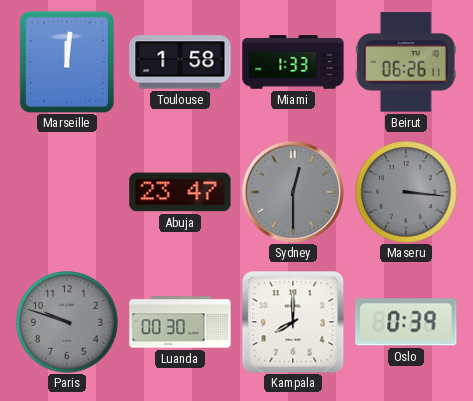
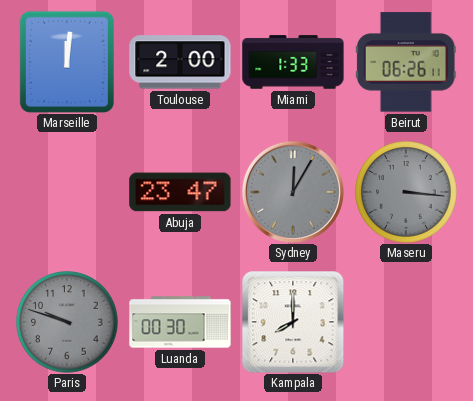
Toulouse: 1:58 -> 2:00
Sydney: 12:30 -> 12:05
Oslo: 0:39 -> none
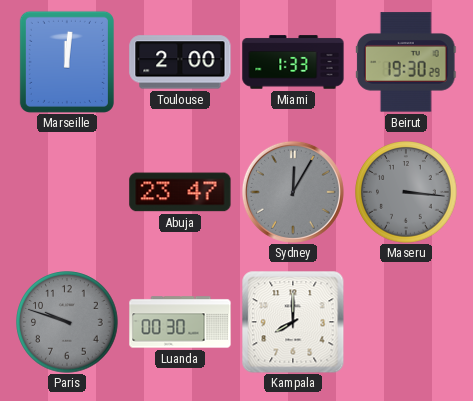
Beirut: 06:26 -> 19:30
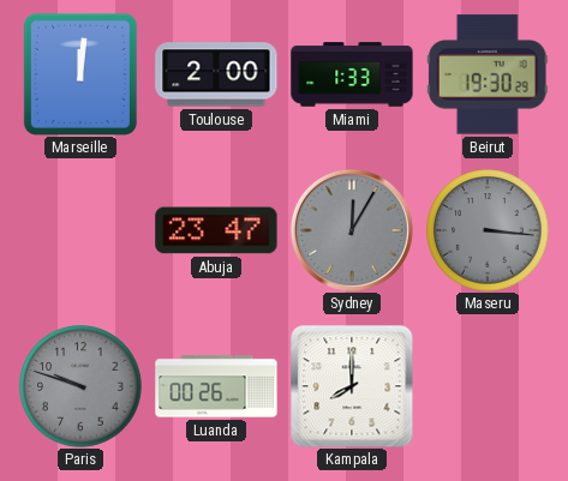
Luanda: 00:30 -> 00:26
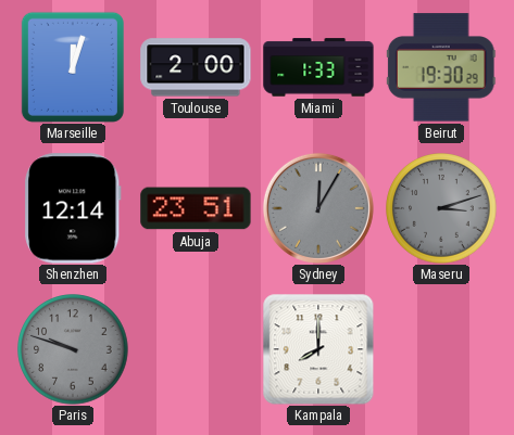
Marseille: 12:01 -> 12:03
Shenzhen: none -> 12:14
Abuja: 23:47 -> 23:51
Maseru: 3:16 -> 3:12
Luanda: 00:26 -> none
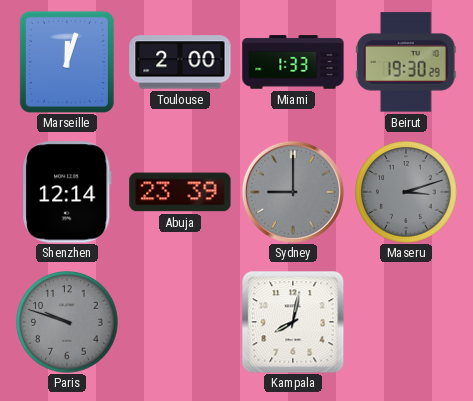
Abuja: 23:51 -> 23:39
Sydney: 12:05 -> 9:00
Kampala: 8:00 -> 8:02
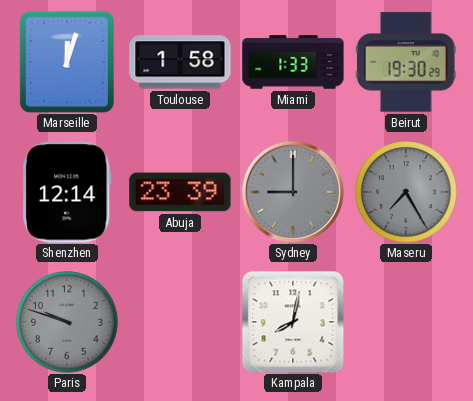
Toulouse: 2:00 -> 1:58
Maseru: 3:12 -> 7:25
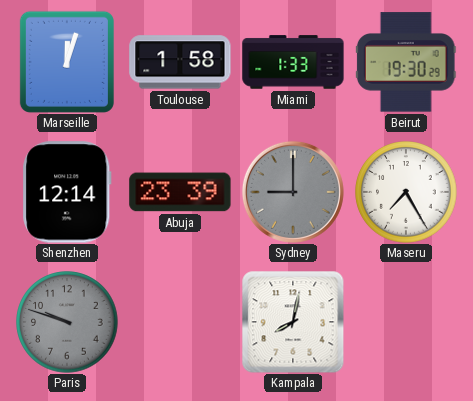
Maseru dial: grey -> white
